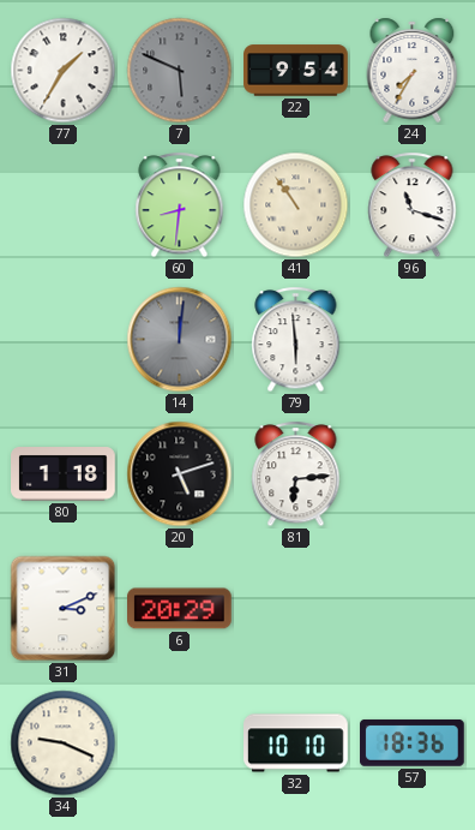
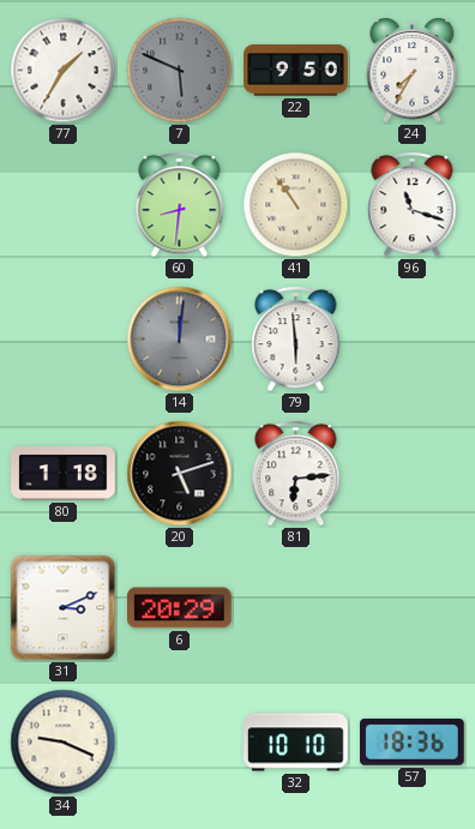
22: 9:54 -> 9:50
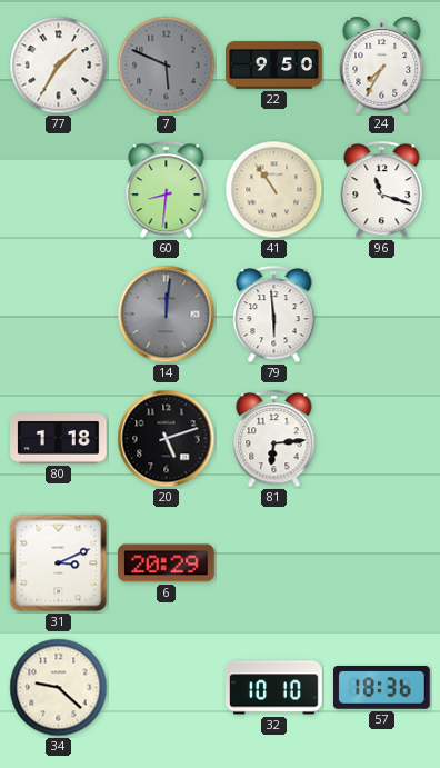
34: 9:19 -> 9:22
